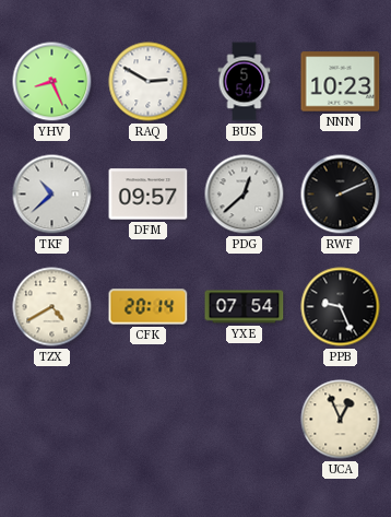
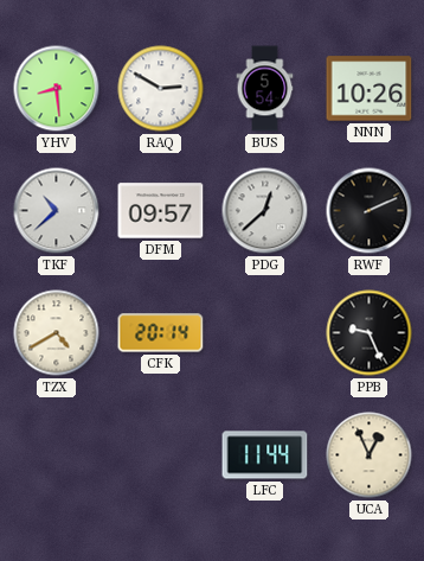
YHV: 8:26 -> 8:29
NNN: 10:23 -> 10:26
YXE: 07:54 -> none
LFC: none -> 11:44
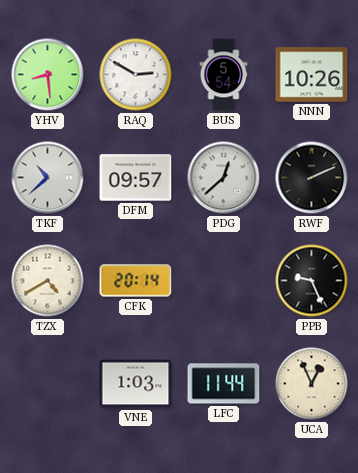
VNE: none -> 1:03
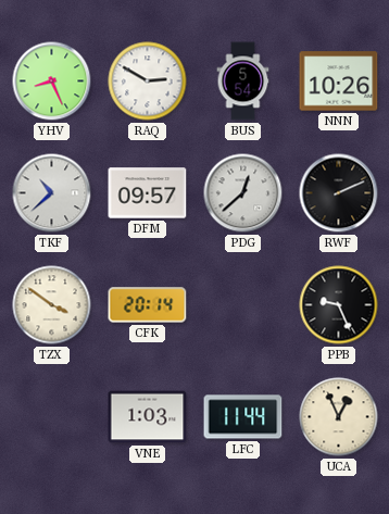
YHV: 8:29 -> 8:26
TZX: 4:40 -> 3:51
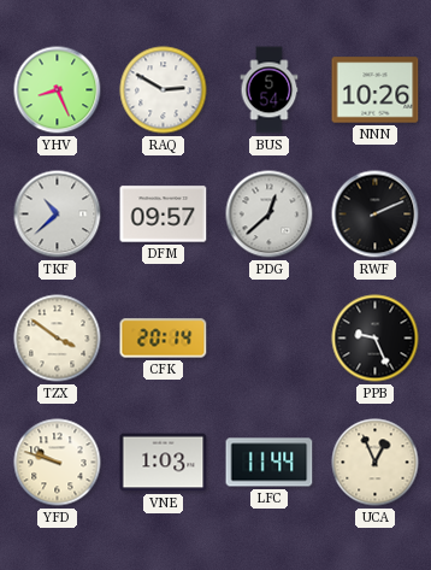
YFD: none -> 9:48
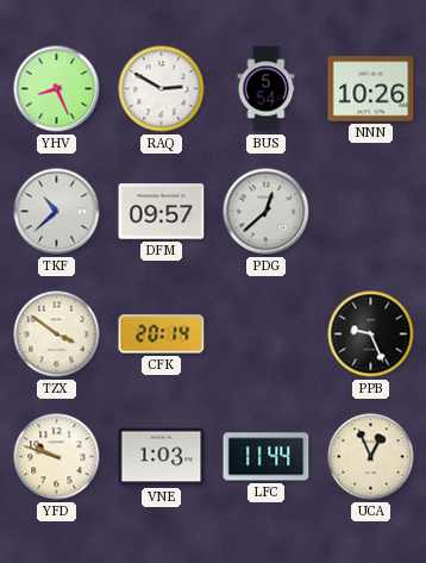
RWF: 2:11 -> none
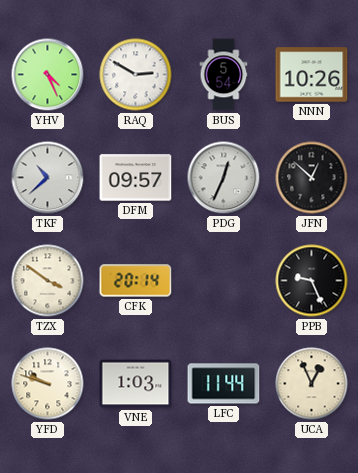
YHV: 8:26 -> 4:26
PDG: 12:38 -> 12:34
JFN: none -> 12:52
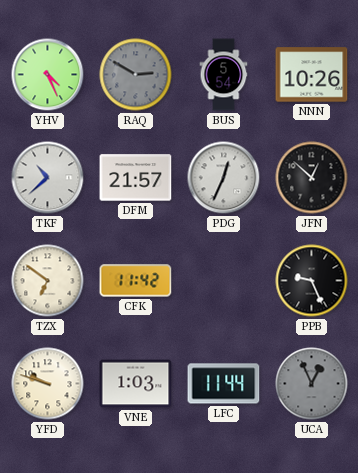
RAQ dial: white -> grey
DFM: 09:57 -> 21:57
TZX: 3:51 -> 6:51
CFK: 20:14 -> 11:42
UCA dial: cream -> grey
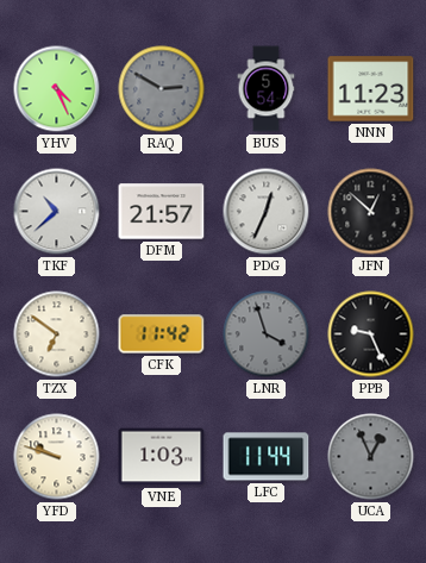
NNN: 10:26 -> 11:23
LNR: none -> 3:57
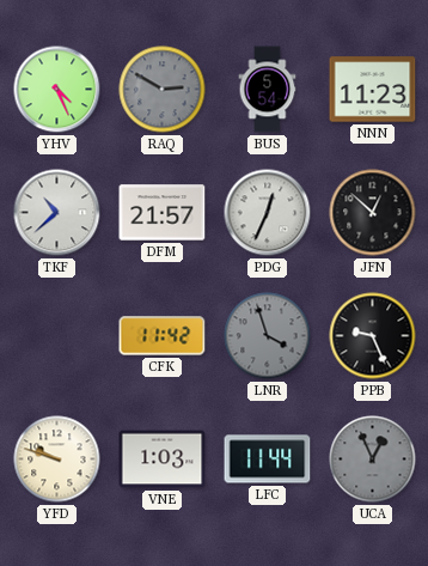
TZX: 6:51 -> none
